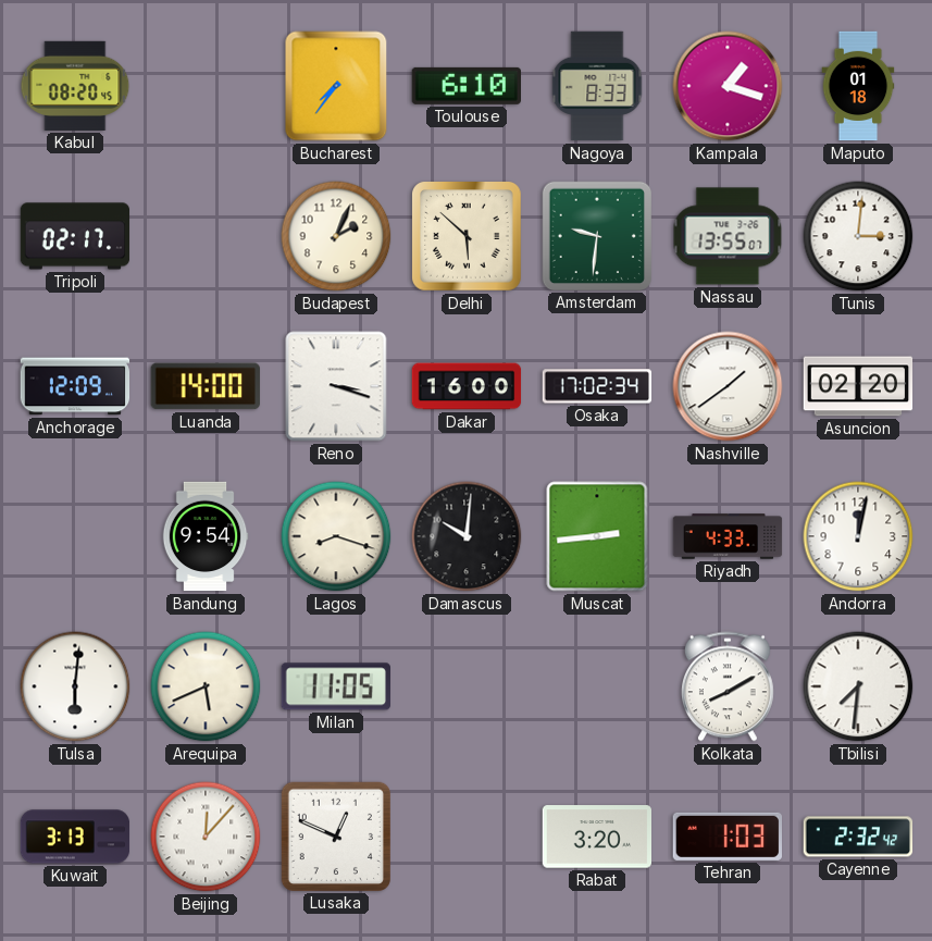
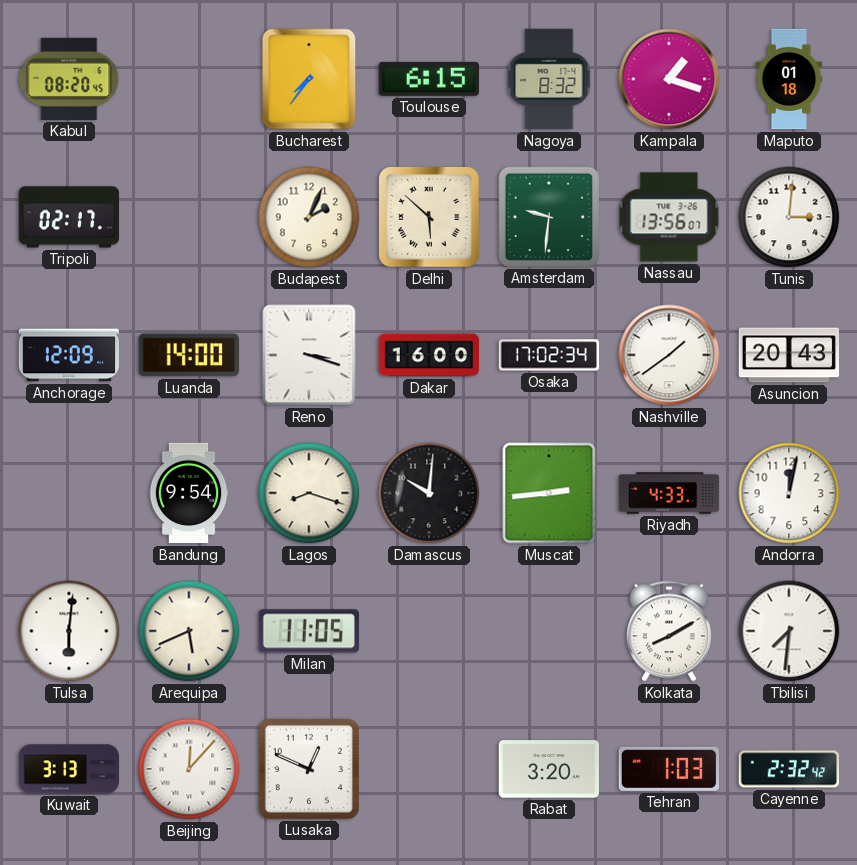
Toulouse: 6:10 -> 6:15
Nagoya: 8:33 -> 8:32
Nassau: 13:55 -> 13:56
Asuncion: 02:20 -> 20:43
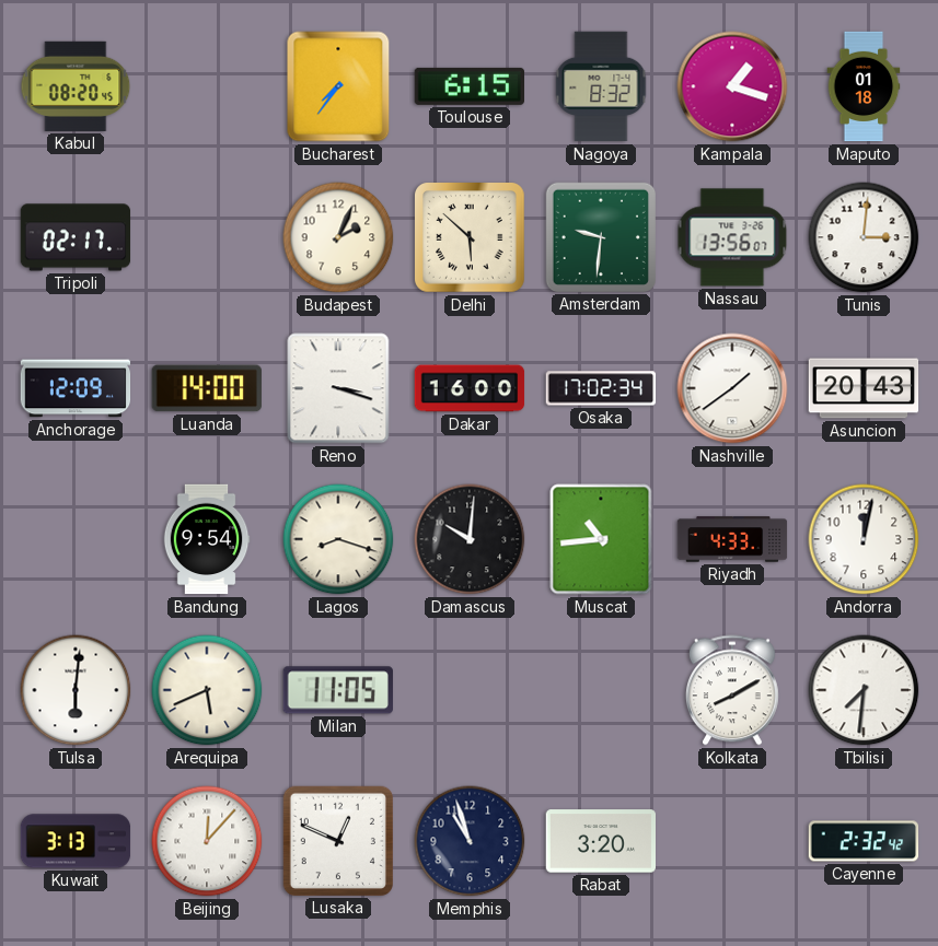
Muscat: 2:44 -> 10:44
Memphis: none -> 10:57
Tehran: 1:03 -> none
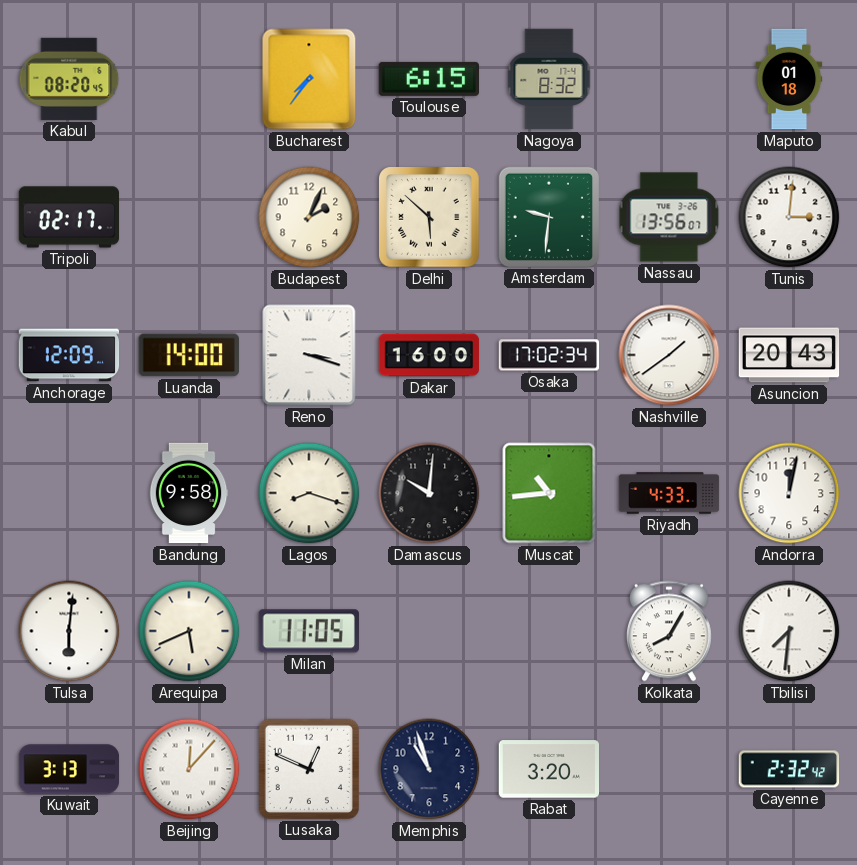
Kampala: 1:18 -> none
Bandung: 9:54 -> 9:58
Kolkata: 8:10 -> 8:05
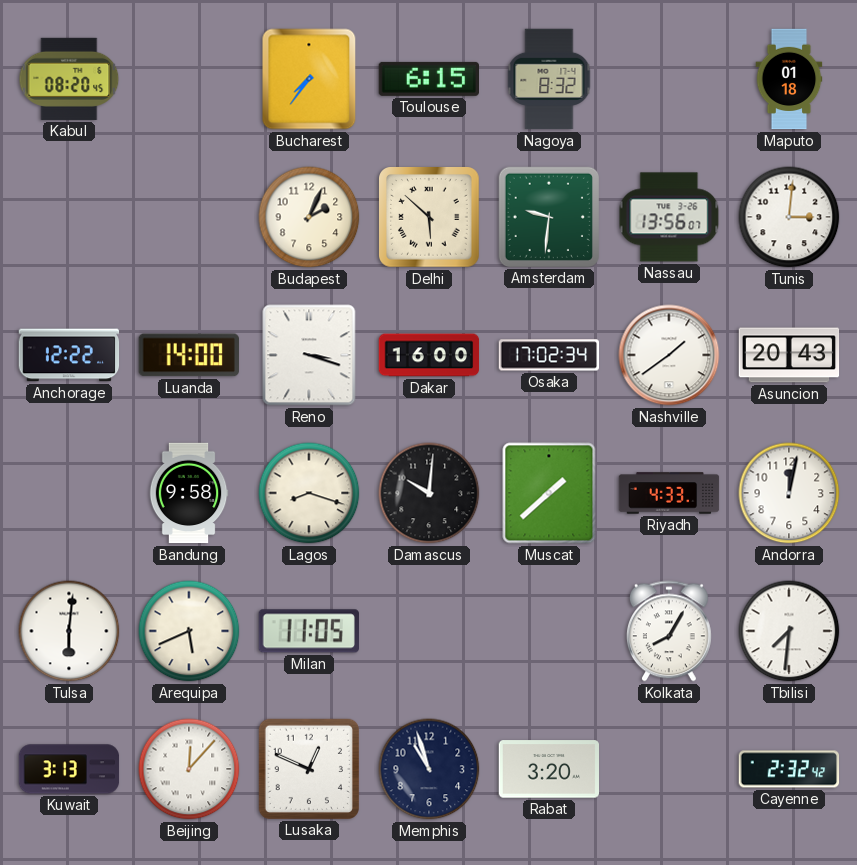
Tripoli: 02:17 -> none
Anchorage: 12:09 -> 12:22
Muscat: 10:44 -> 1:38
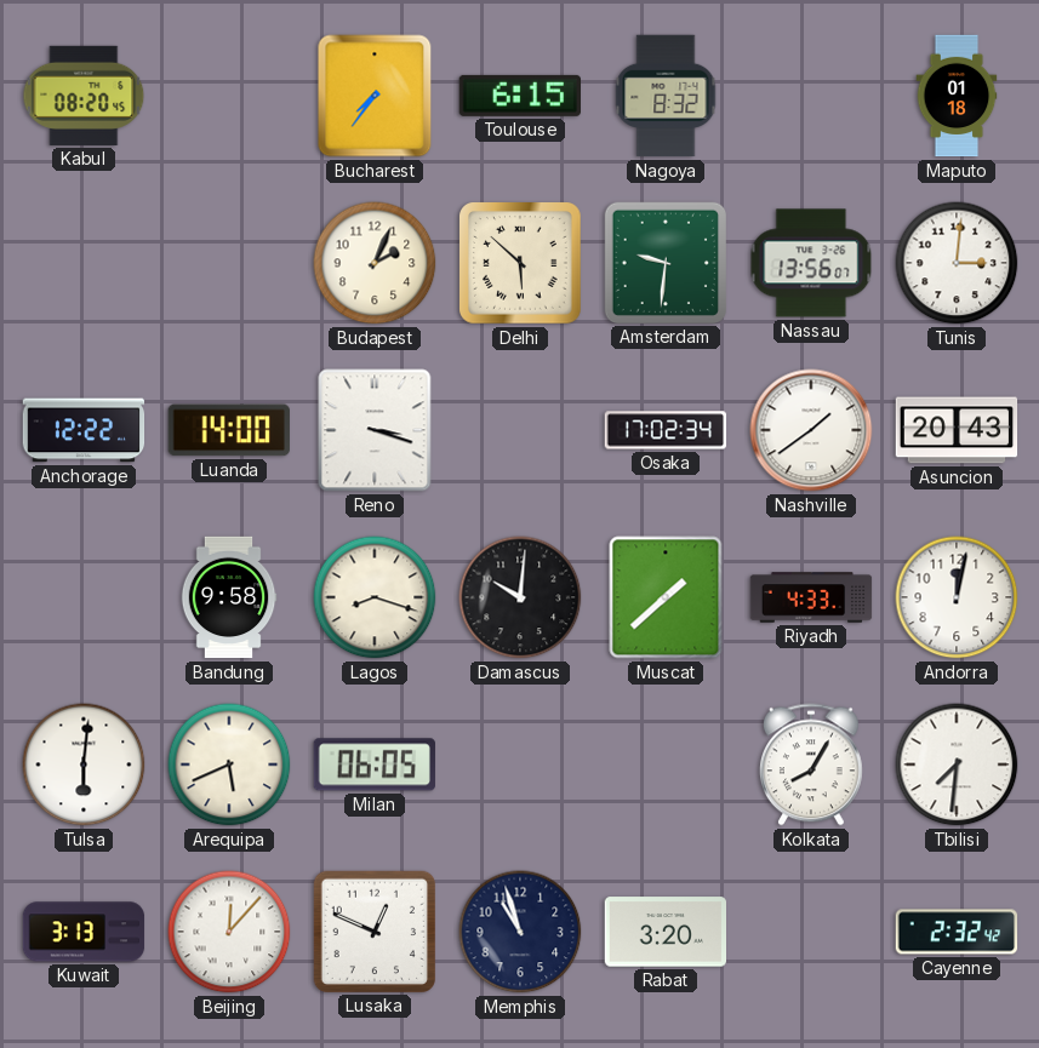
Dakar: 16:00 -> none
Milan: 11:05 -> 06:05
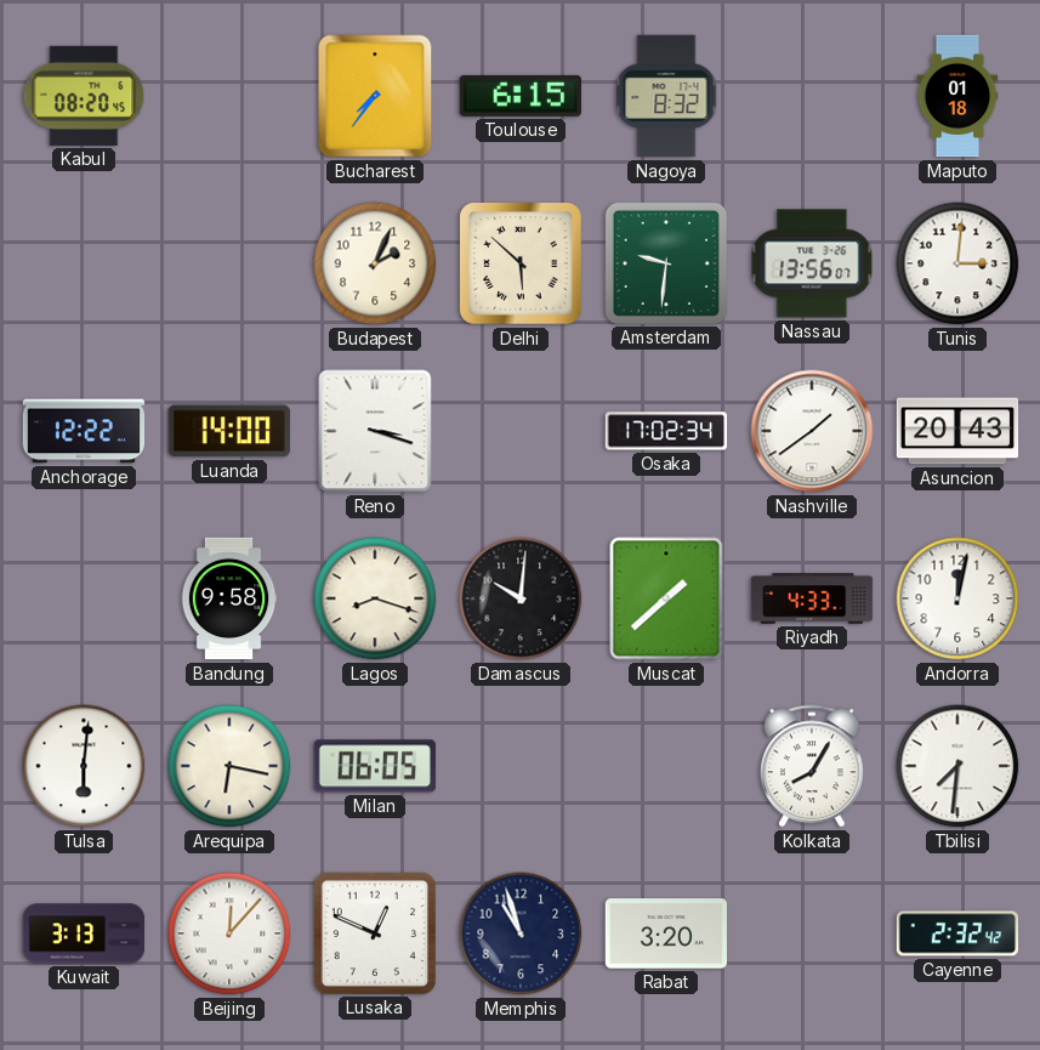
Arequipa: 5:41 -> 6:17
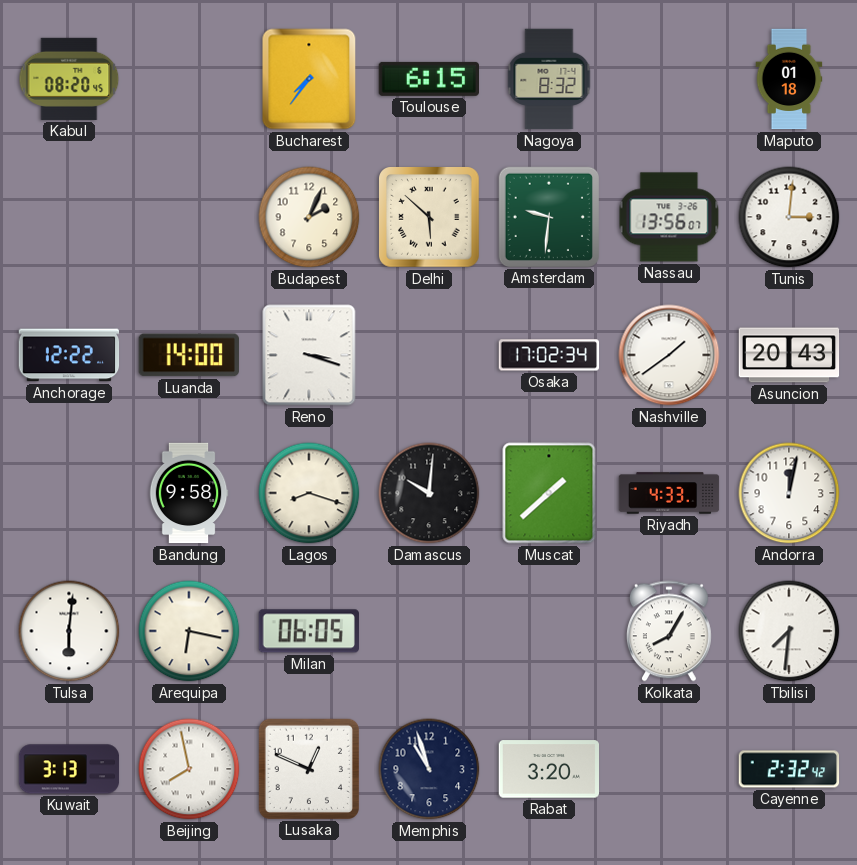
Beijing: 12:07 -> 7:58
